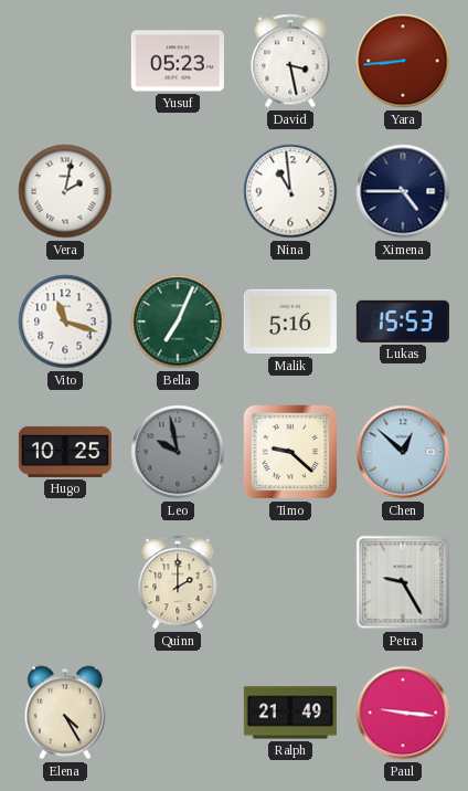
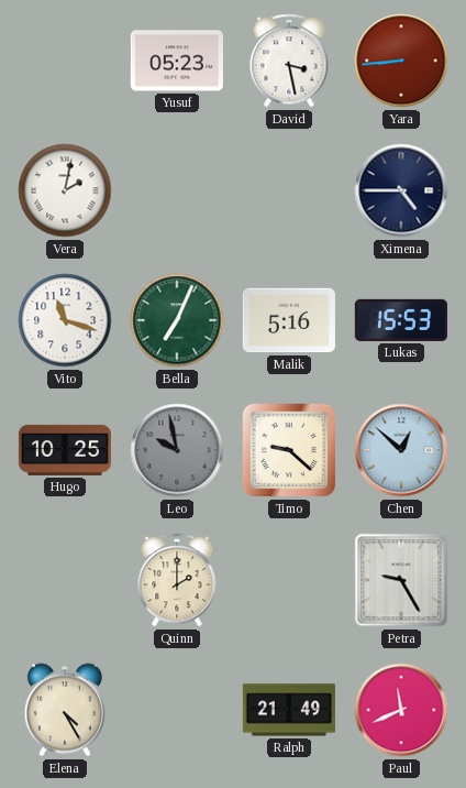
Nina: 10:59 -> none
Paul: 9:16 -> 11:41
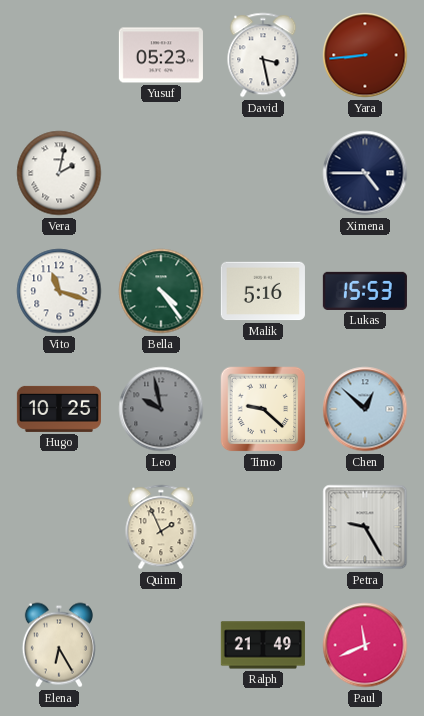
Bella: 7:04 -> 4:24
Quinn: 2:00 -> 1:56
Elena: 4:25 -> 6:25
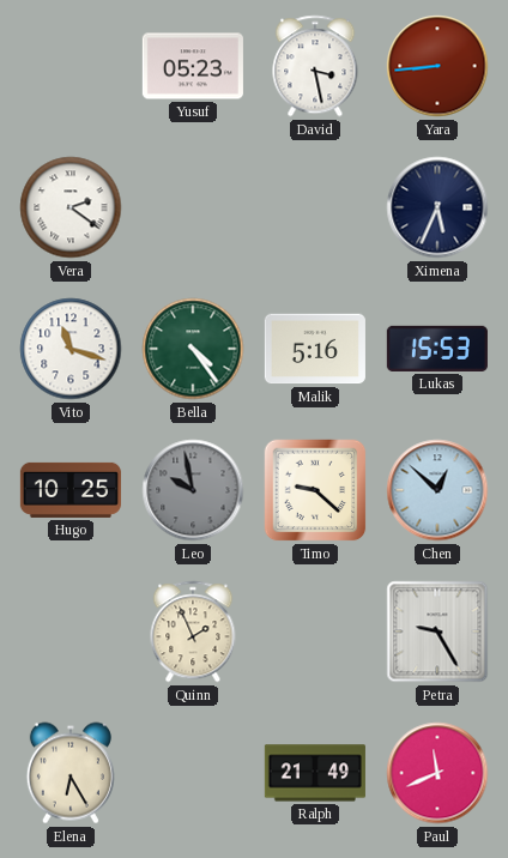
Vera: 2:02 -> 2:21
Ximena: 4:45 -> 5:34
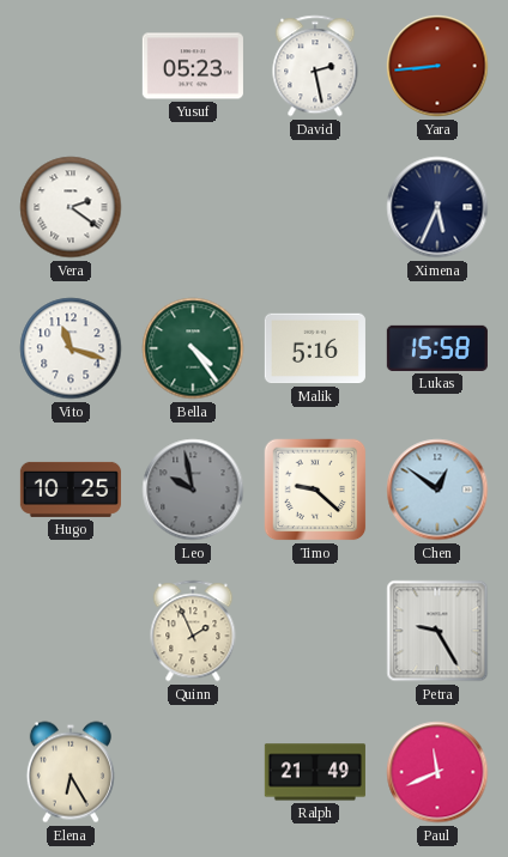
David: 3:28 -> 2:28
Lukas: 15:53 -> 15:58
Chen: 12:52 -> 12:51
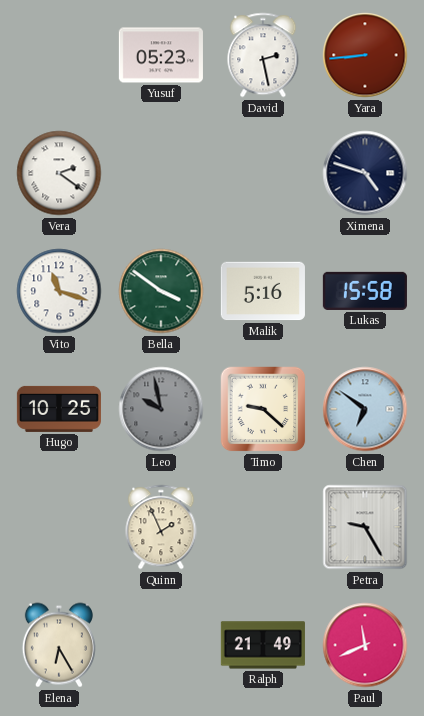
Ximena: 5:34 -> 4:48
Bella: 4:24 -> 3:51
Chen: 12:51 -> 6:51
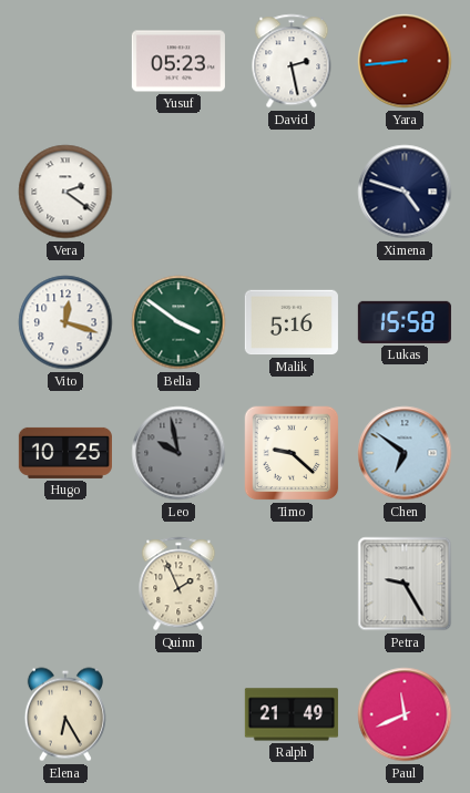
Vito: 11:18 -> 12:18
